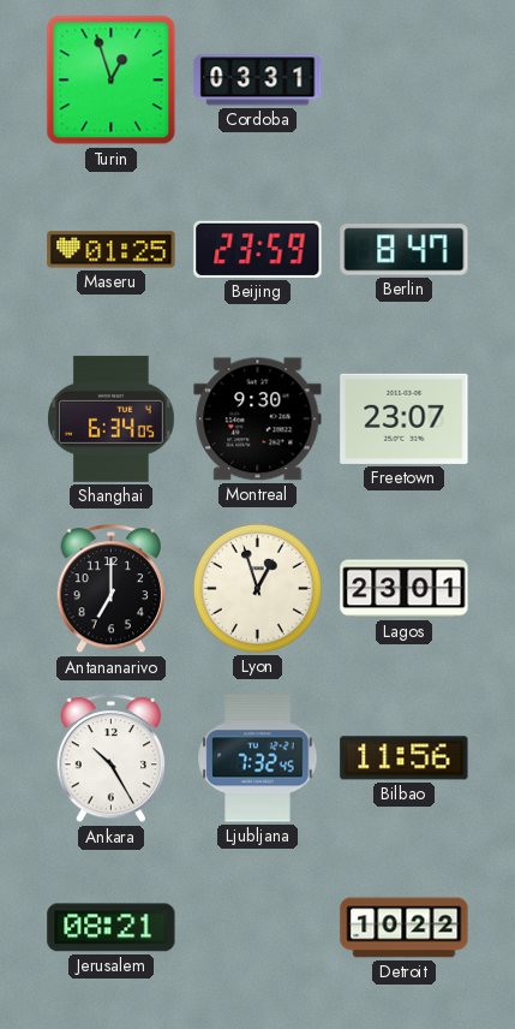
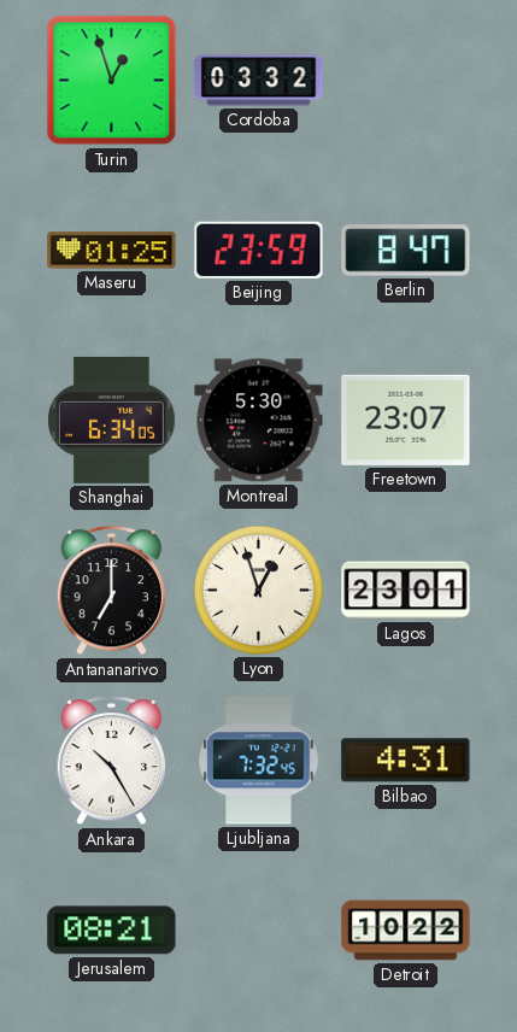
Cordoba: 03:31 -> 03:32
Montreal: 9:30 -> 5:30
Bilbao: 11:56 -> 4:31
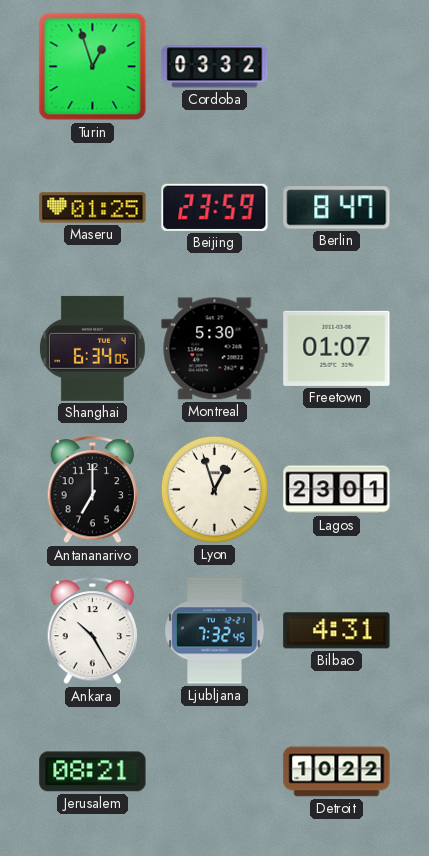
Freetown: 23:07 -> 01:07
